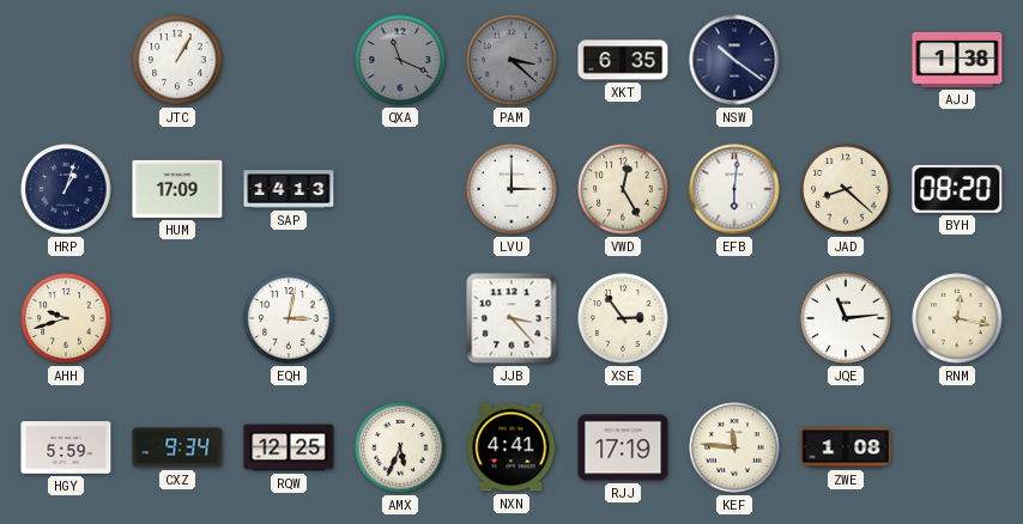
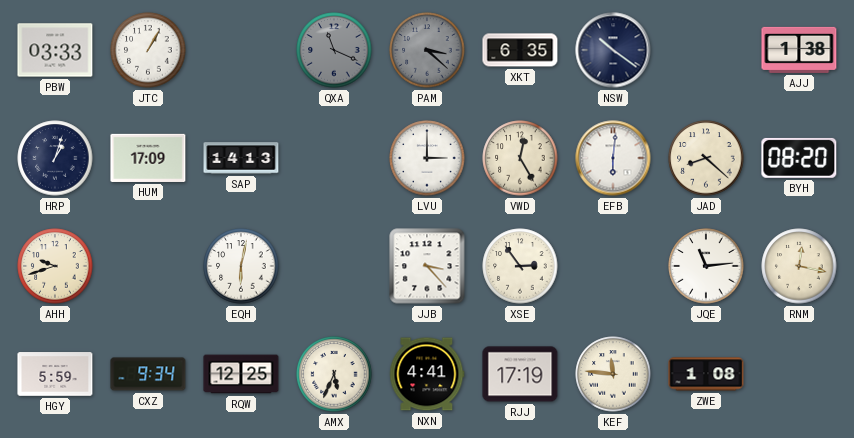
PBW: none -> 03:33
EQH: 3:02 -> 6:02
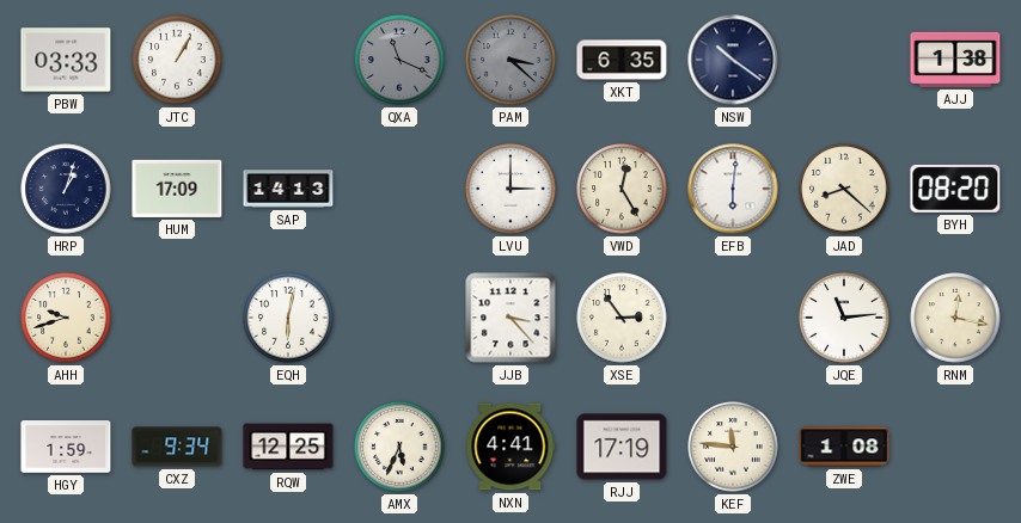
HGY: 5:59 -> 1:59
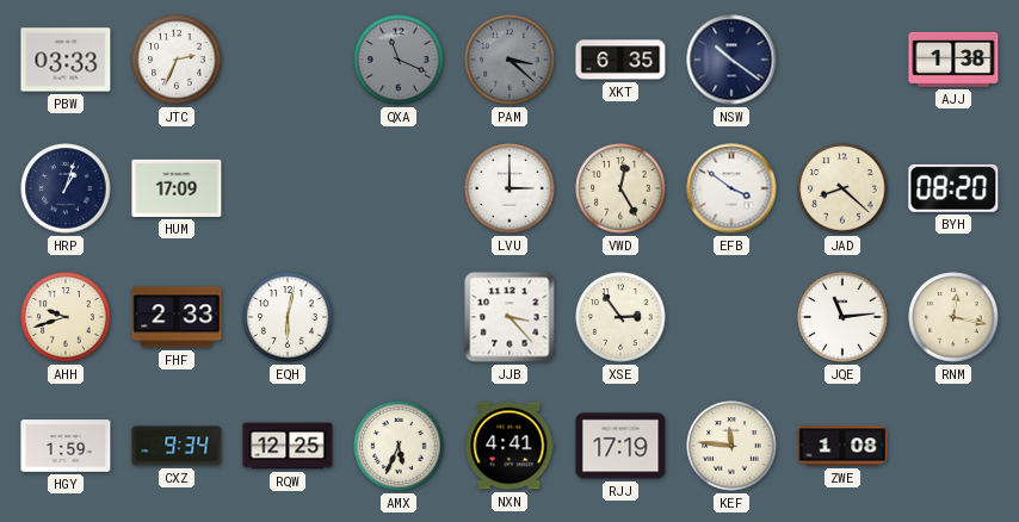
JTC: 1:05 -> 2:34
SAP: 14:13 -> none
EFB: 6:01 -> 3:51
FHF: none -> 2:33
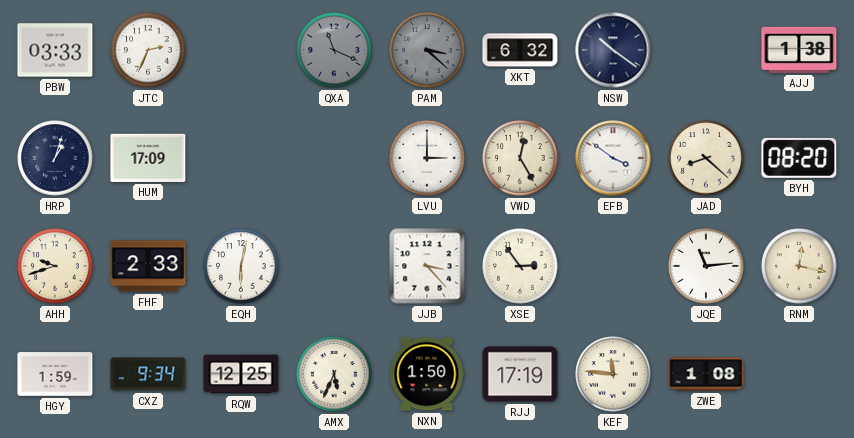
XKT: 6:35 -> 6:32
NXN: 4:41 -> 1:50
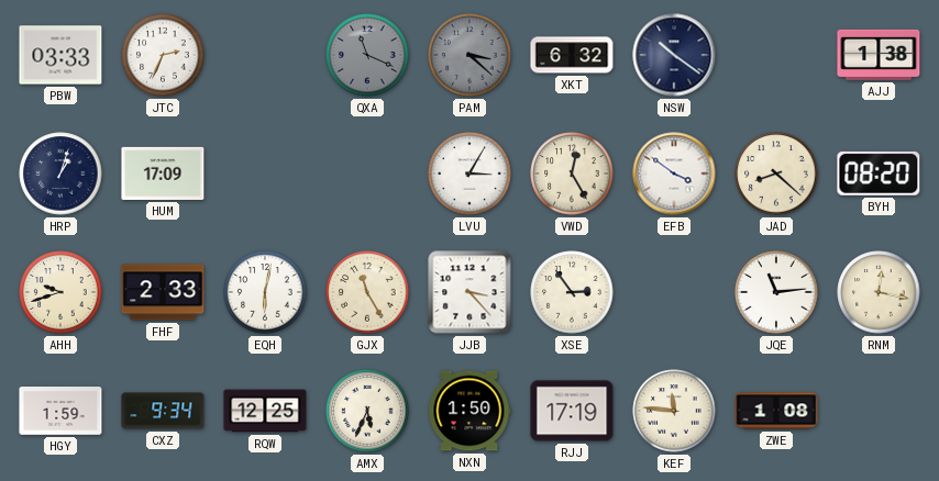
LVU: 3:00 -> 3:05
GJX: none -> 11:25
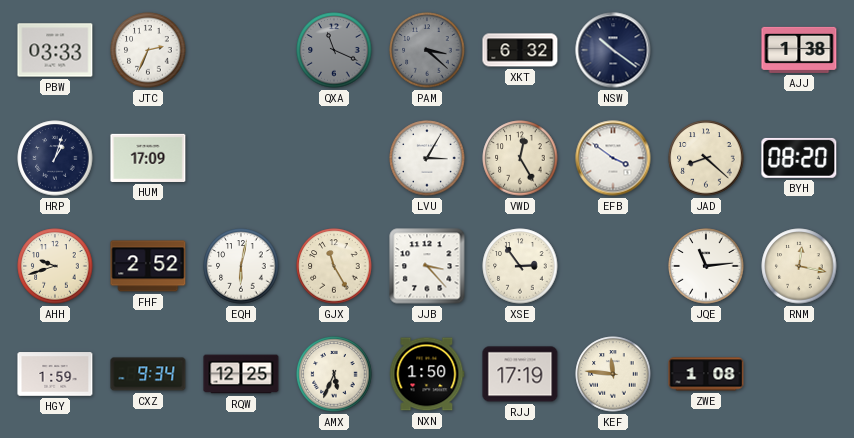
FHF: 2:33 -> 2:52
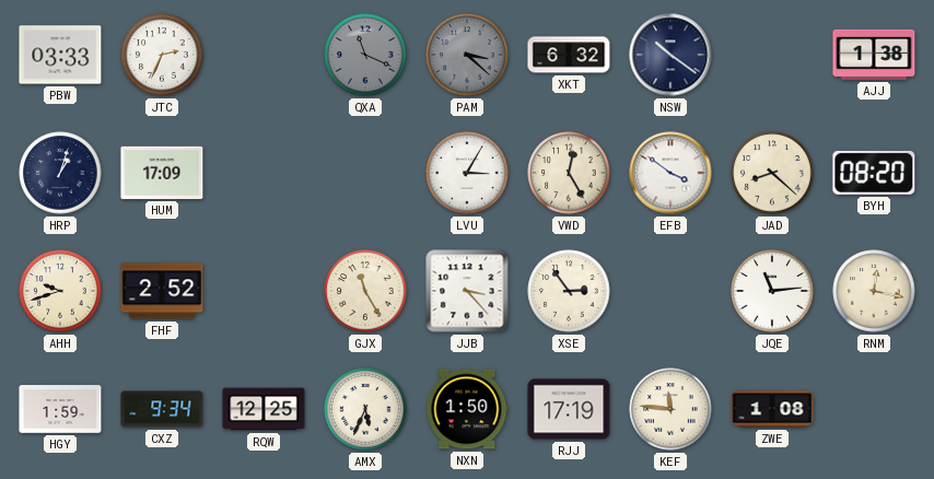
EQH: 6:02 -> none
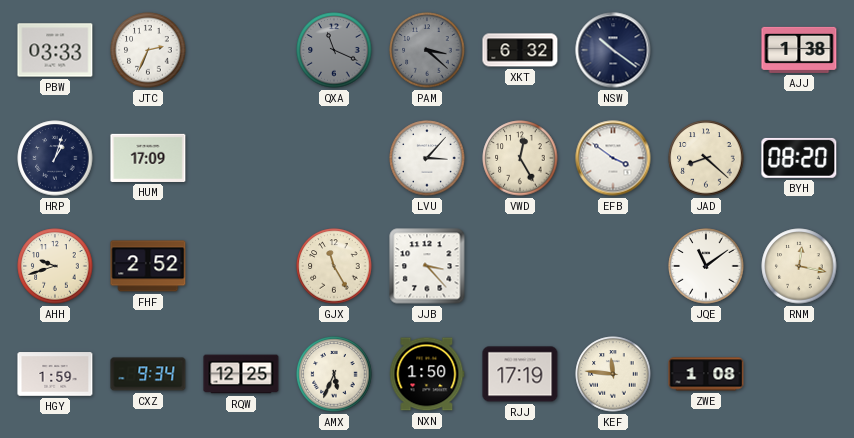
LVU: 3:05 -> 3:07
XSE: 2:54 -> none
JQE: 11:14 -> 11:09
